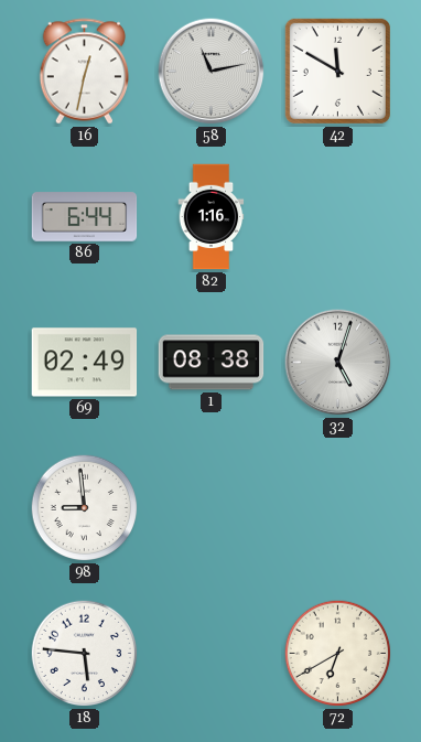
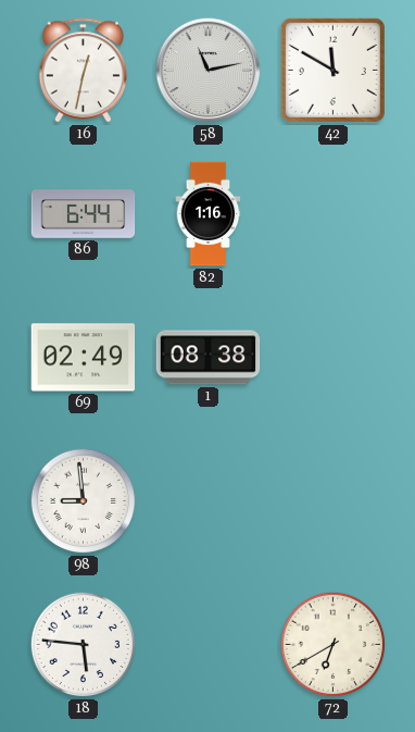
32: 5:03 -> none
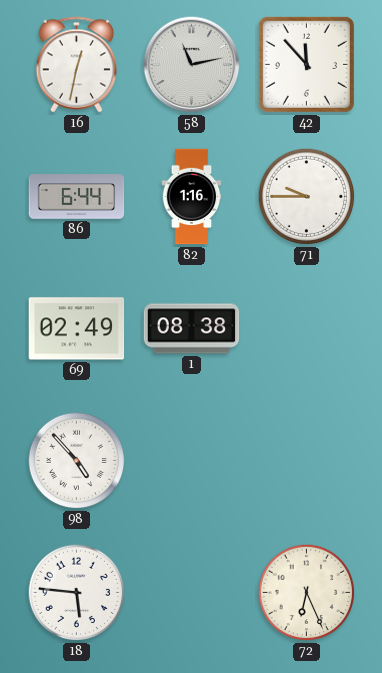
42: 11:50 -> 11:53
71: none -> 9:45
98: 8:59 -> 4:53
72: 6:40 -> 6:26
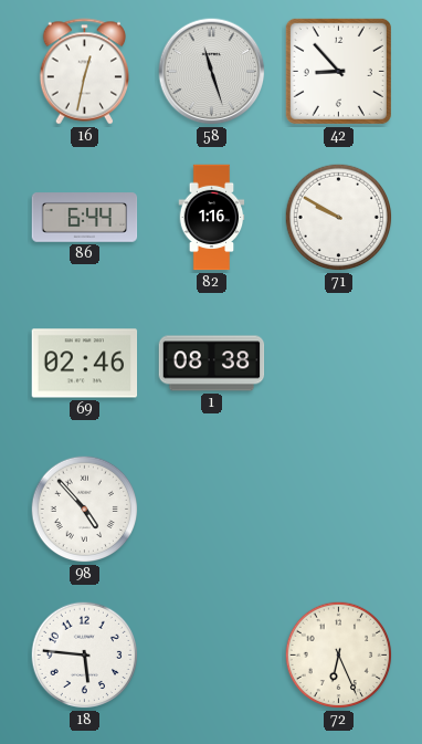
58: 11:13 -> 11:27
42: 11:53 -> 8:53
71: 9:45 -> 9:50
69: 02:49 -> 02:46
